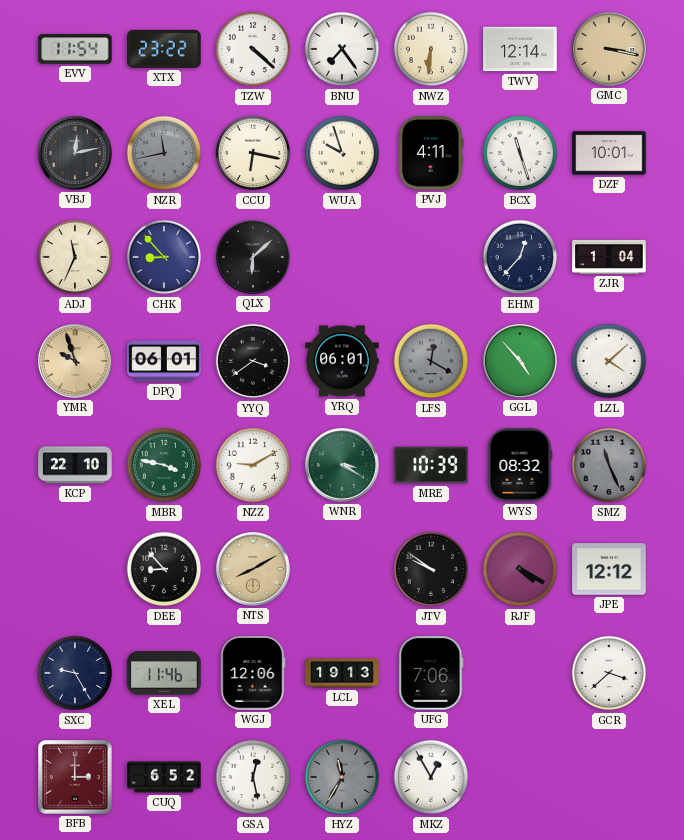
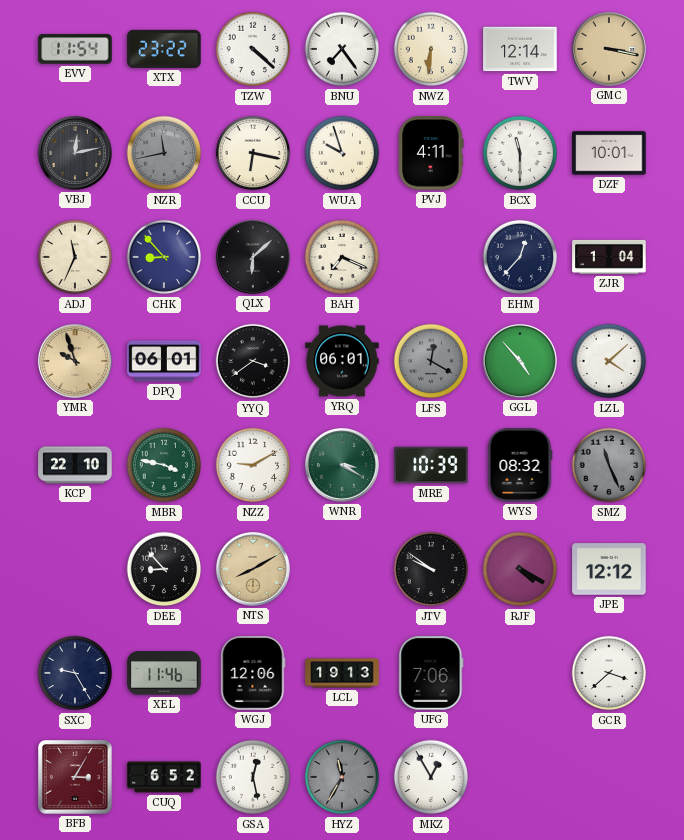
BCX: 11:27 -> 11:30
BAH: none -> 7:19
BFB: 3:00 -> 3:05
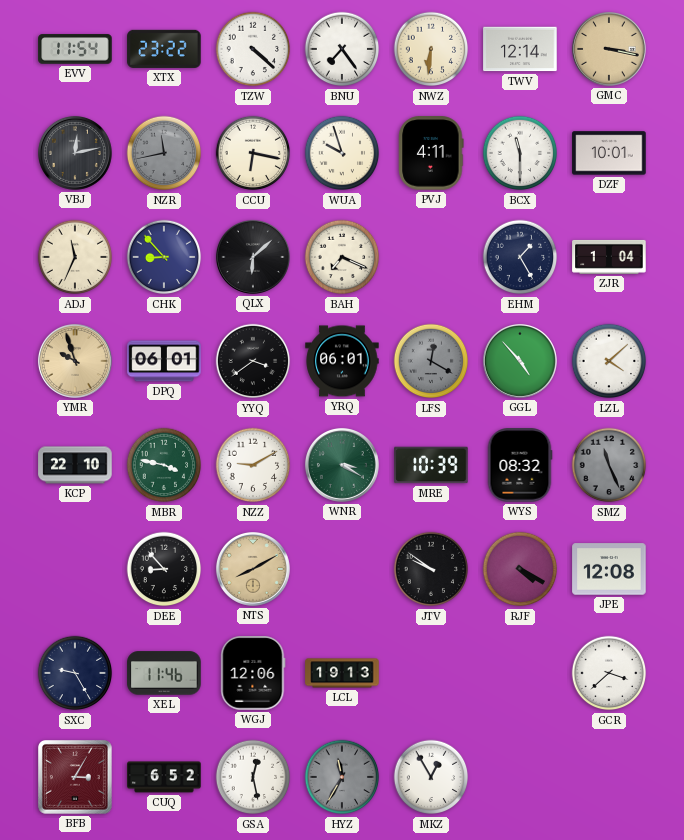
EHM: 12:37 -> 1:25
JPE: 12:12 -> 12:08
UFG: 7:06 -> none
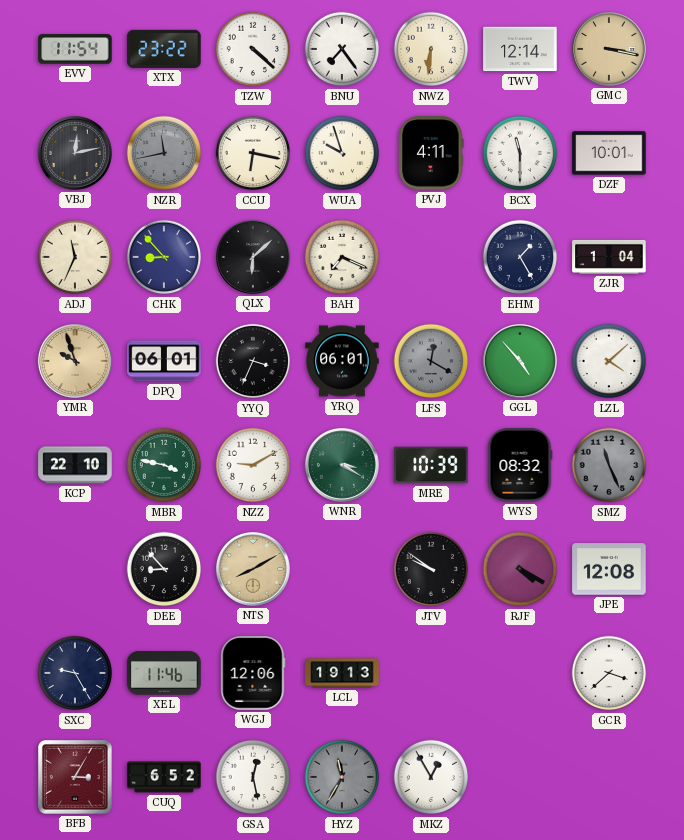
YYQ: 3:39 -> 3:34
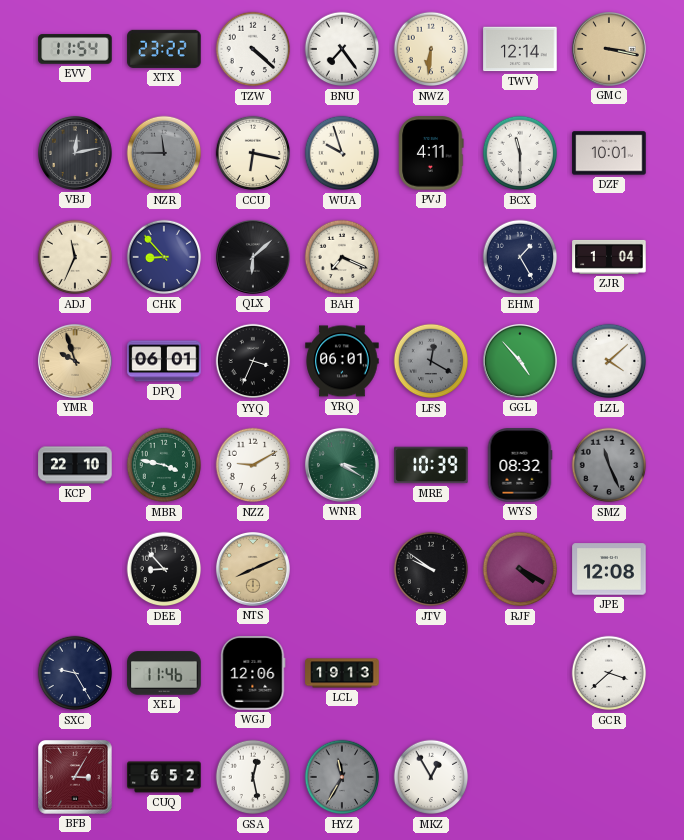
NZR: 11:43 -> 11:45
NTS: 8:10 -> 8:11
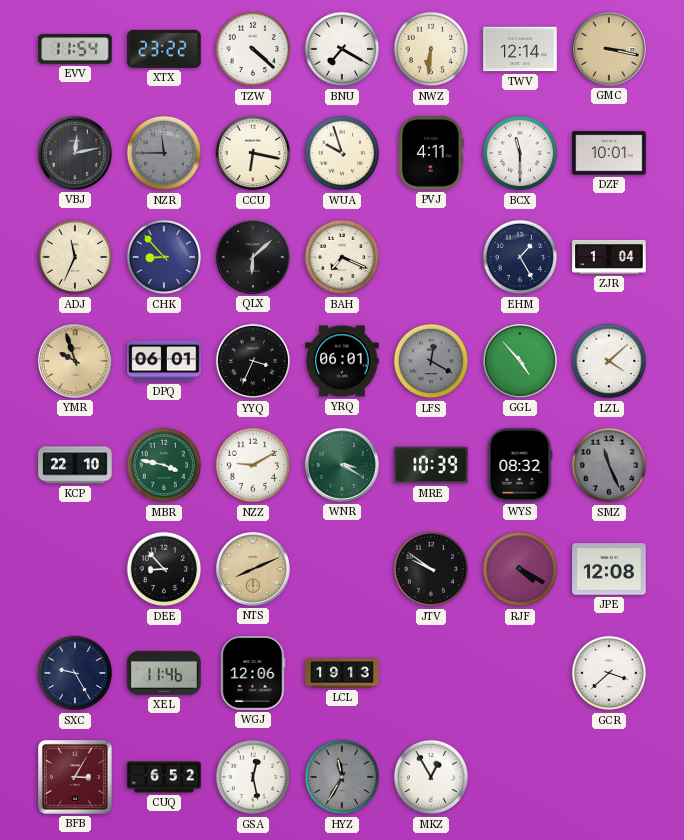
BNU: 7:24 -> 7:20
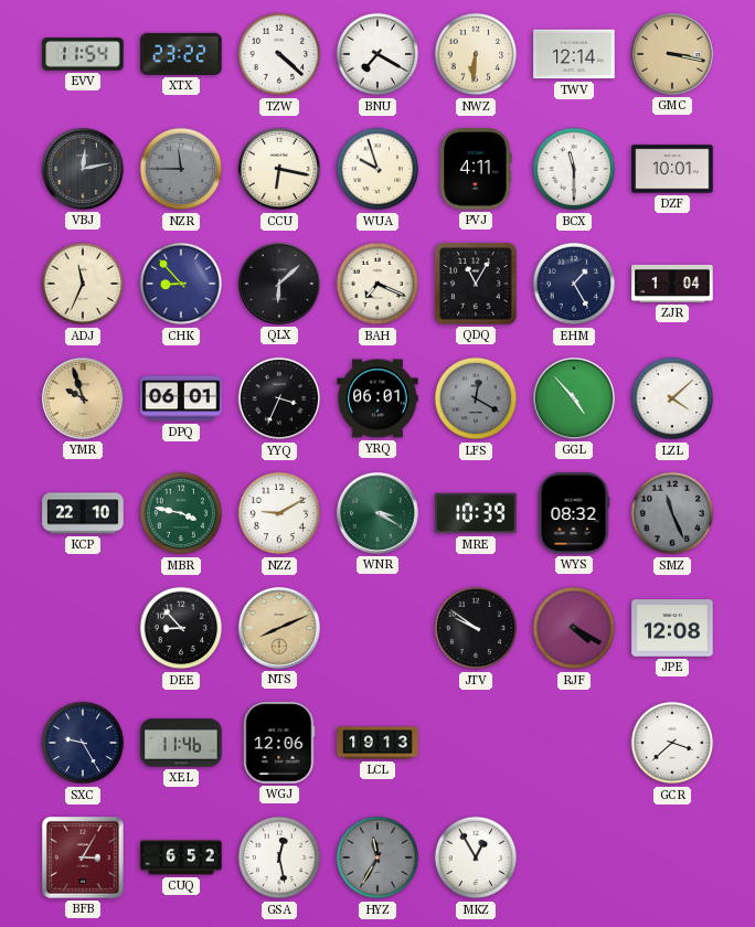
QDQ: none -> 11:05
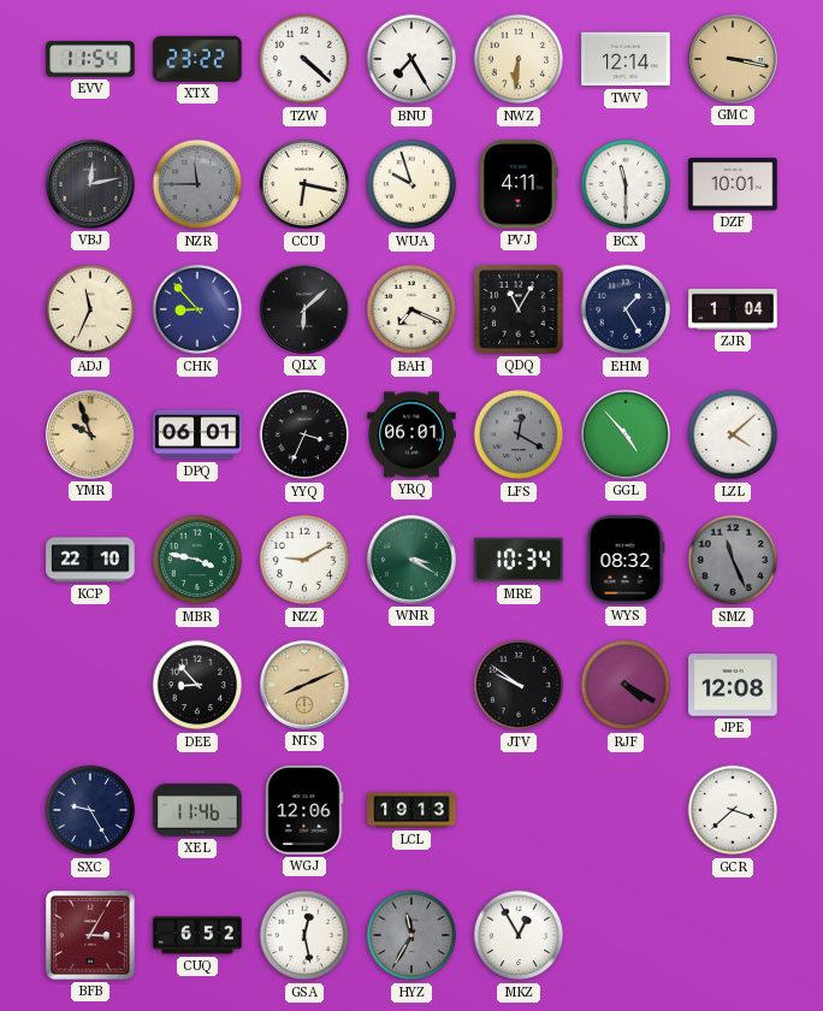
BNU: 7:20 -> 7:25
MRE: 10:39 -> 10:34
